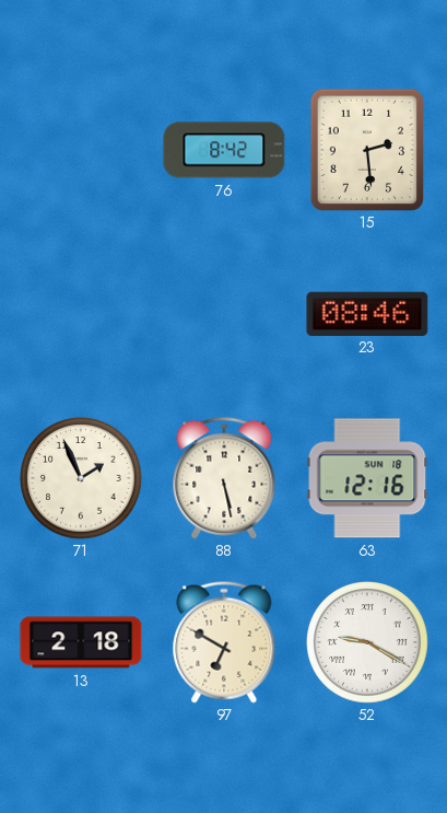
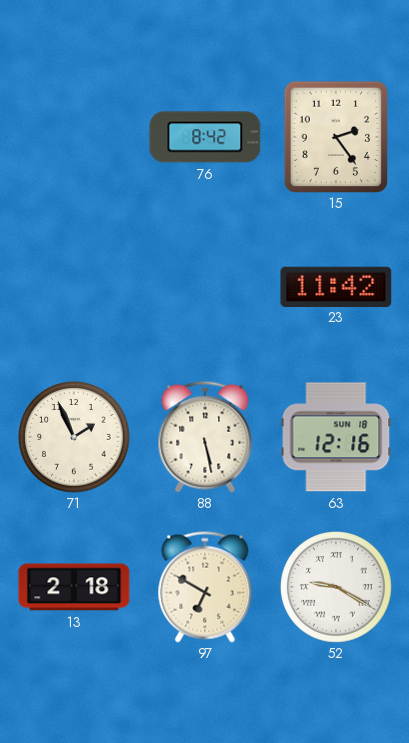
15: 2:29 -> 2:24
23: 08:46 -> 11:42
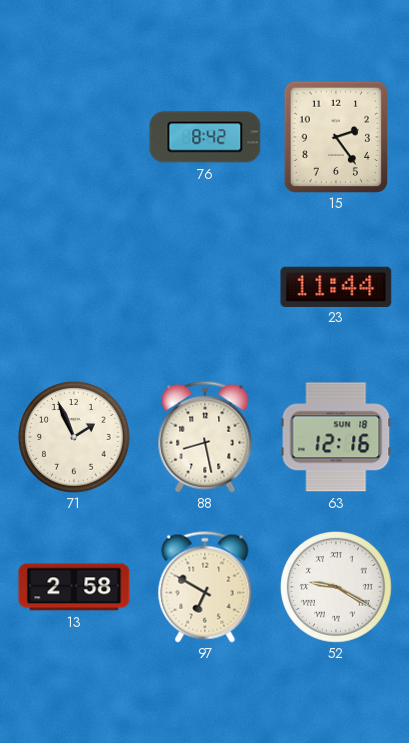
23: 11:42 -> 11:44
88: 5:28 -> 8:28
13: 2:18 -> 2:58
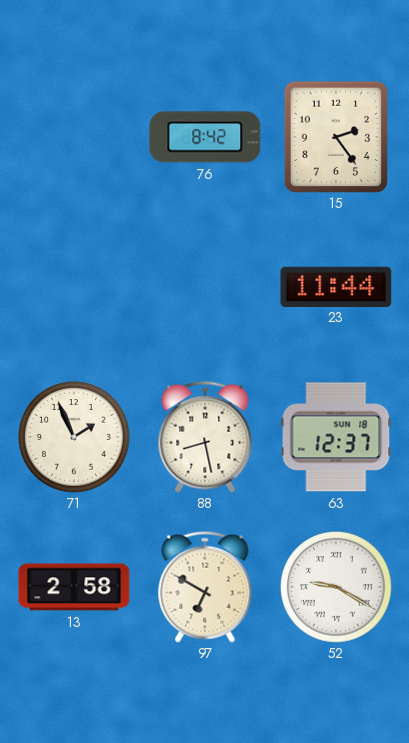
63: 12:16 -> 12:37
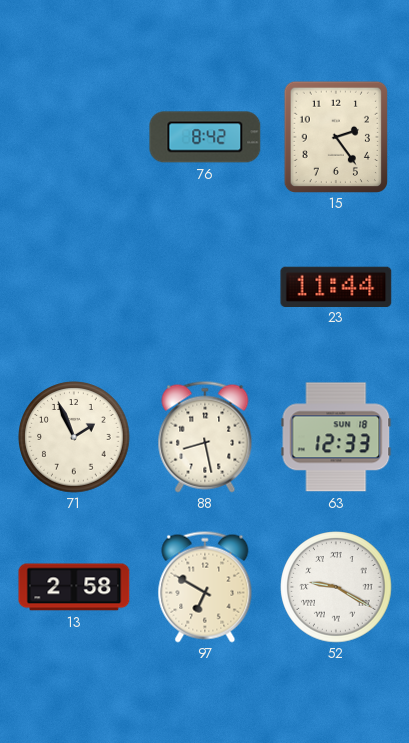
63: 12:37 -> 12:33
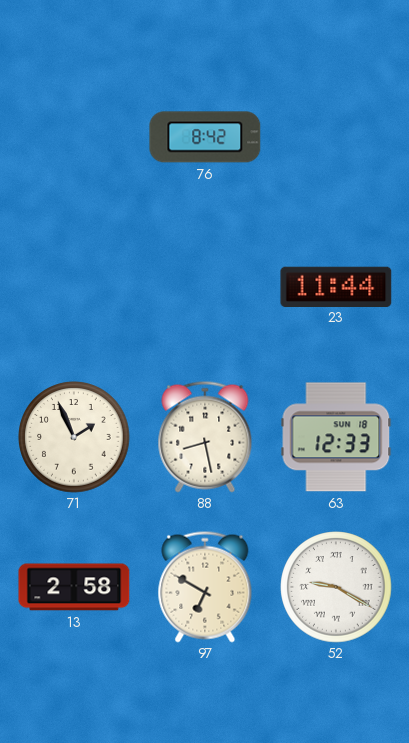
15: 2:24 -> none
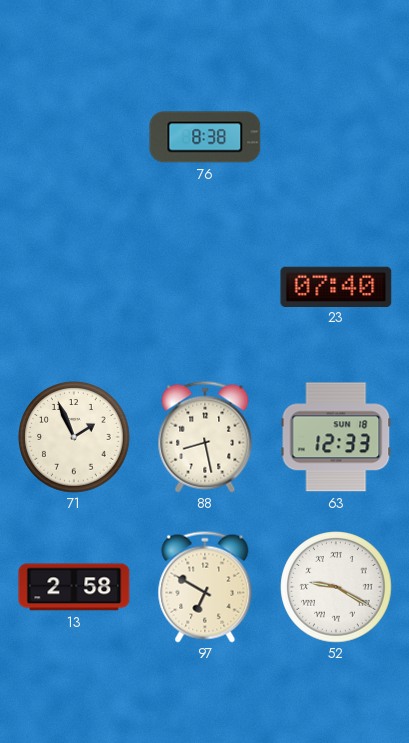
76: 8:42 -> 8:38
23: 11:44 -> 07:40
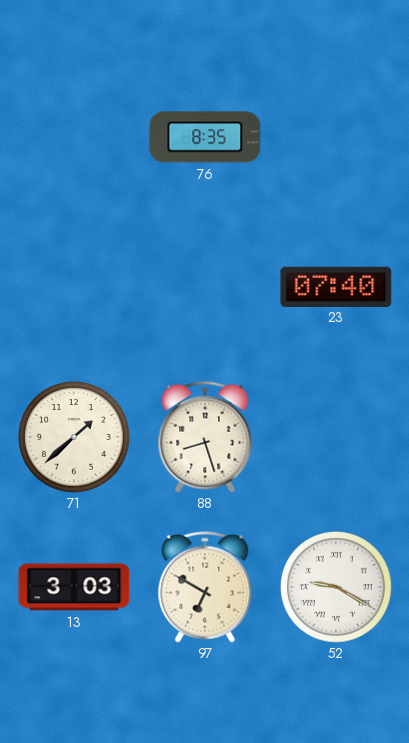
76: 8:38 -> 8:35
71: 1:56 -> 1:38
88: 8:28 -> 8:27
63: 12:33 -> none
13: 2:58 -> 3:03
